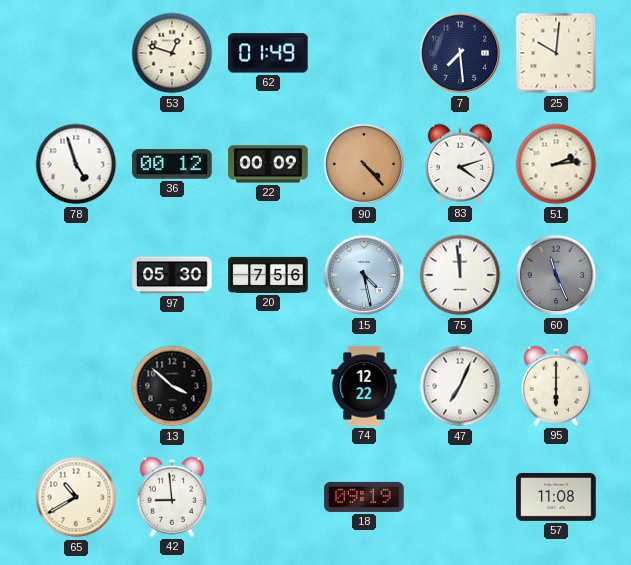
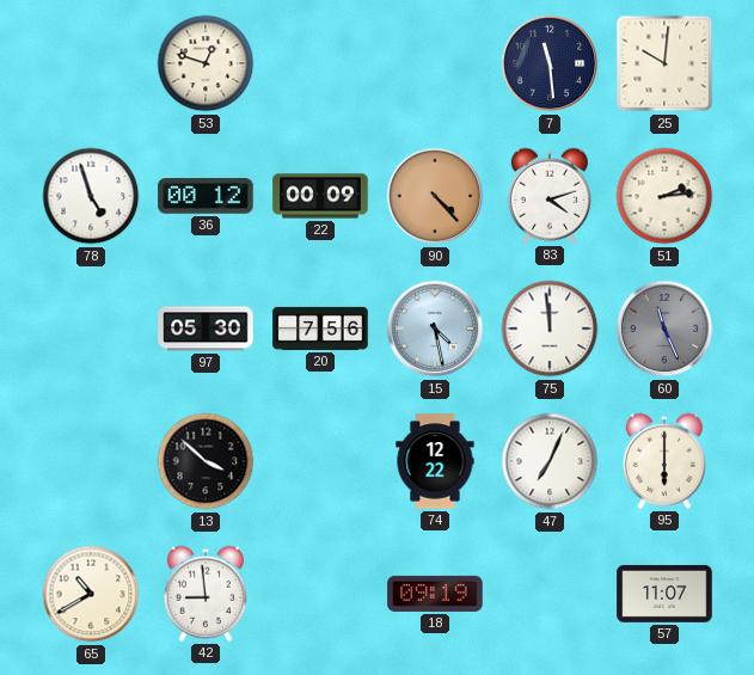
62: 01:49 -> none
7: 7:29 -> 11:29
57: 11:08 -> 11:07
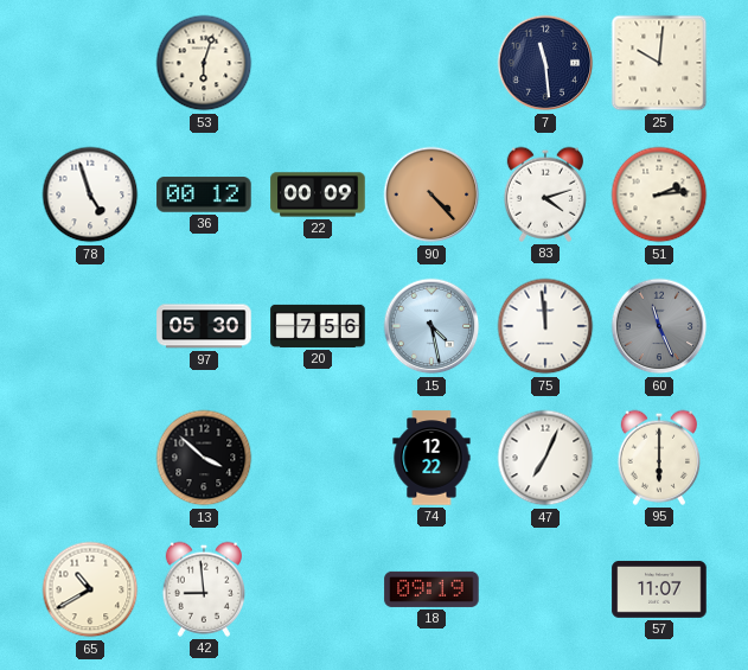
53: 12:48 -> 6:03
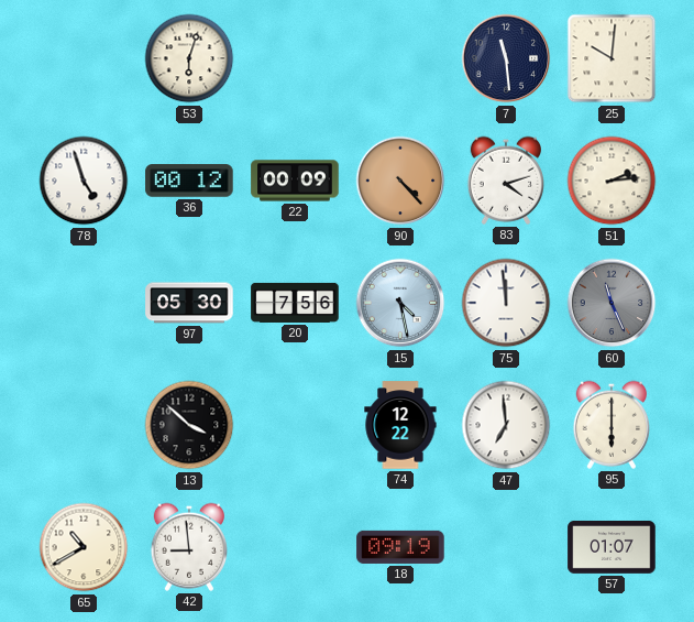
47: 7:04 -> 6:59
57: 11:07 -> 01:07
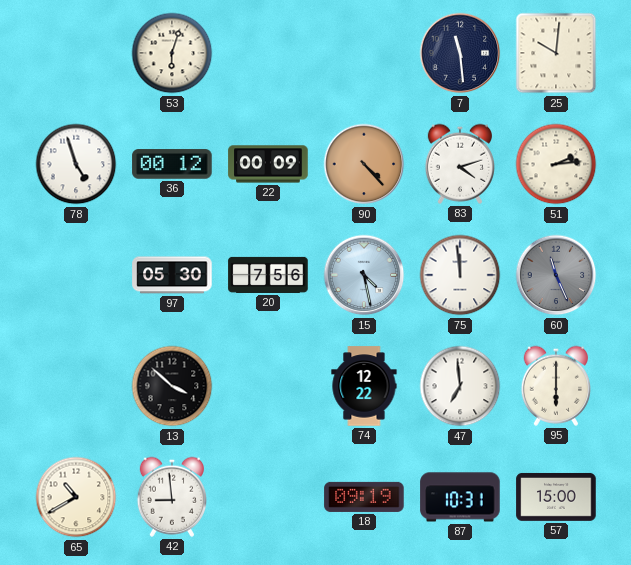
87: none -> 10:31
57: 01:07 -> 15:00
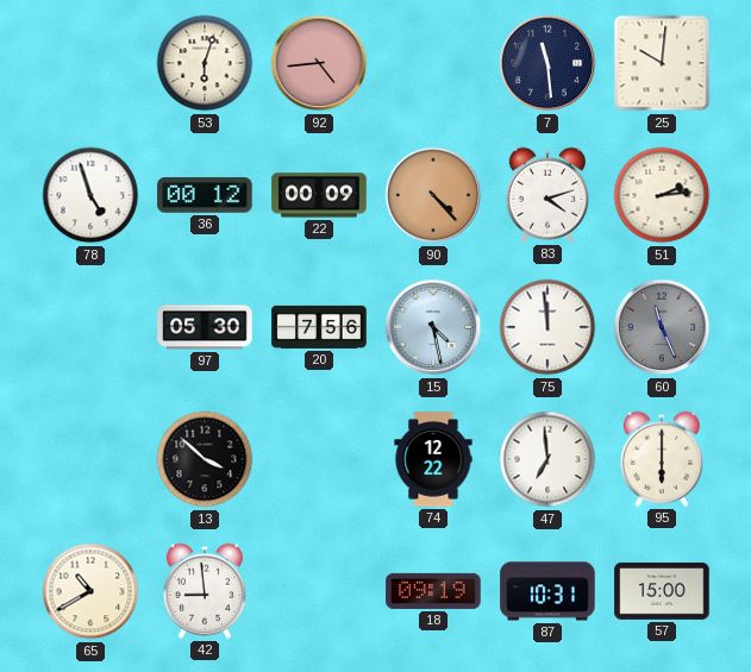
92: none -> 4:44
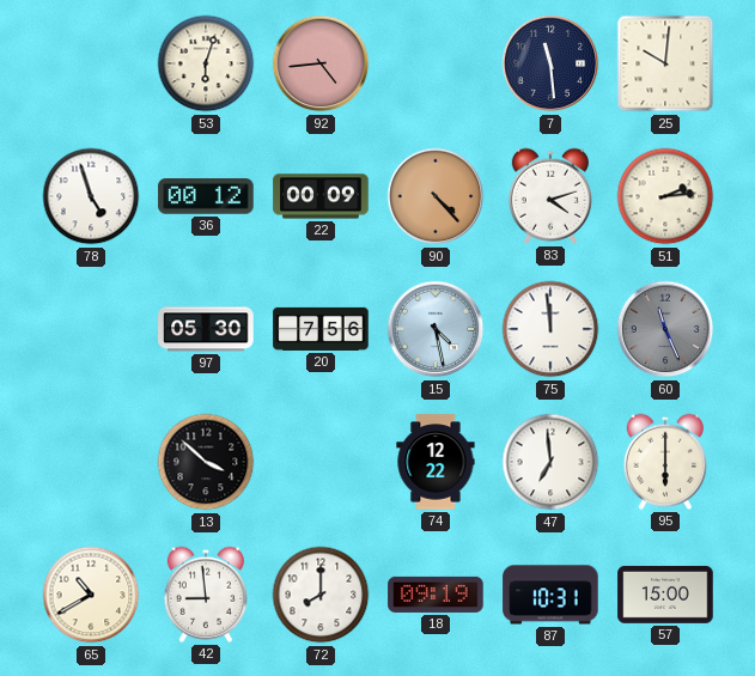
72: none -> 8:00
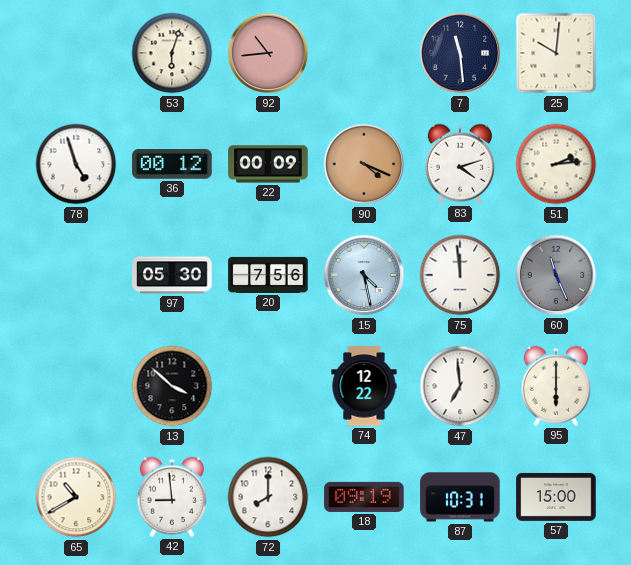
92: 4:44 -> 10:44
90: 4:23 -> 4:19
